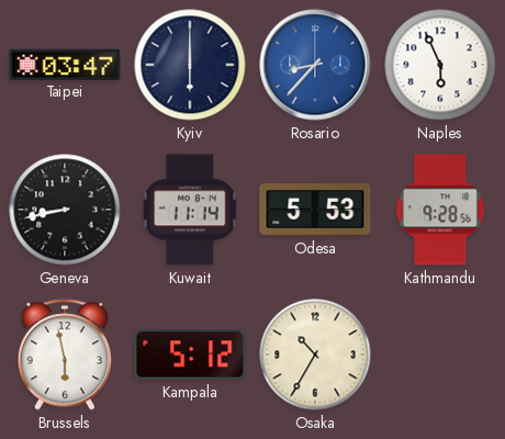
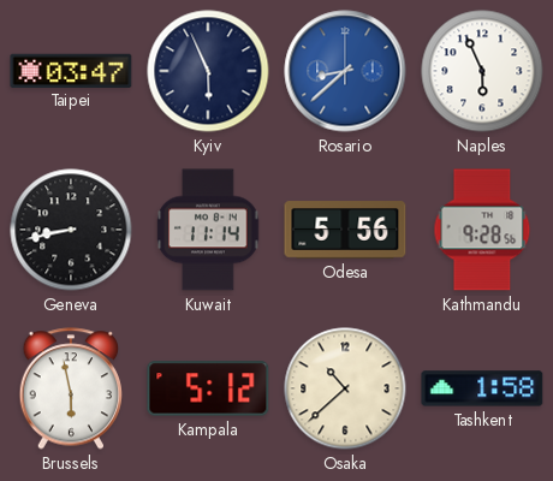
Kyiv: 6:00 -> 5:56
Rosario: 8:37 -> 8:38
Odesa: 5:53 -> 5:56
Osaka: 10:35 -> 10:38
Tashkent: none -> 1:58
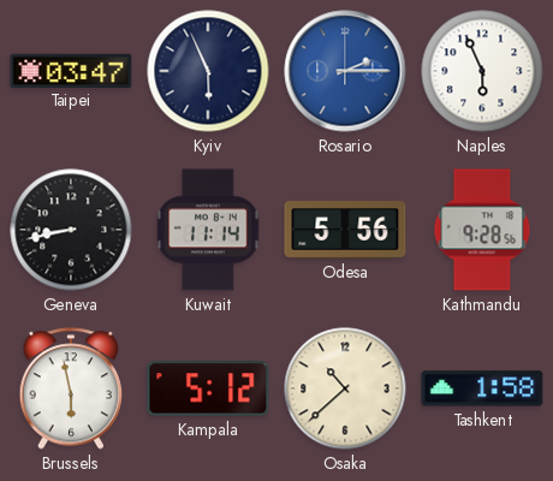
Rosario: 8:38 -> 2:15
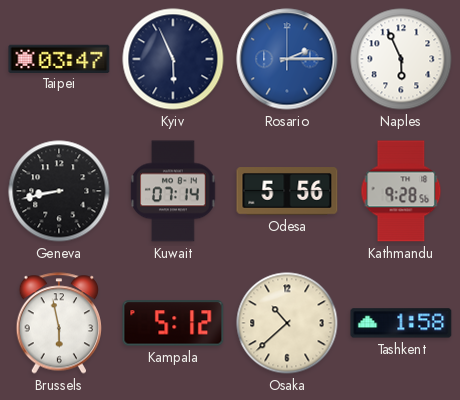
Kuwait: 11:14 -> 07:14
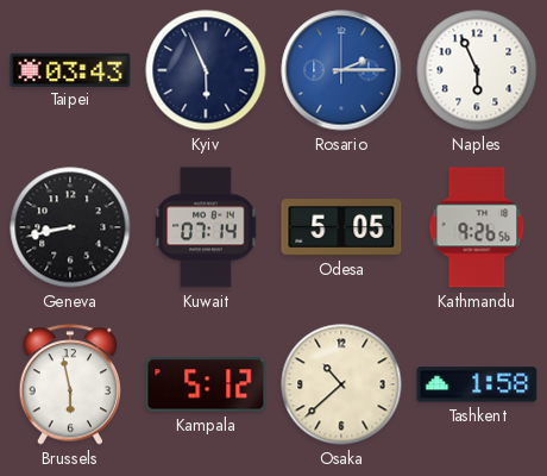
Taipei: 03:47 -> 03:43
Odesa: 5:56 -> 5:05
Kathmandu: 9:28 -> 9:26
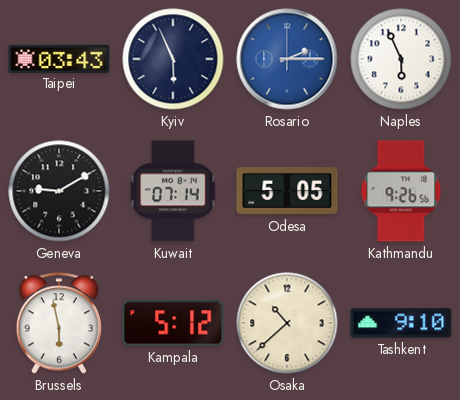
Geneva: 8:43 -> 9:10
Tashkent: 1:58 -> 9:10
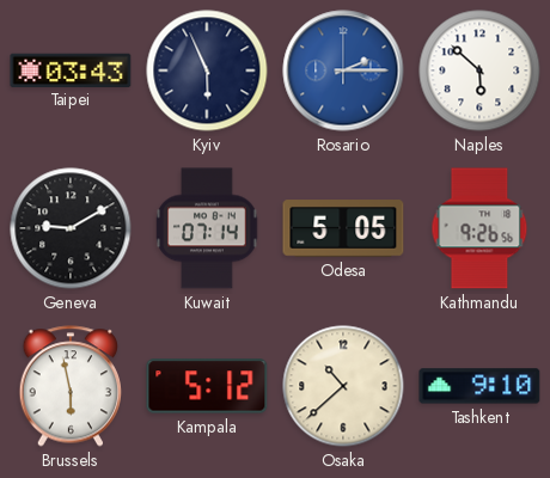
Naples: 5:56 -> 5:52
